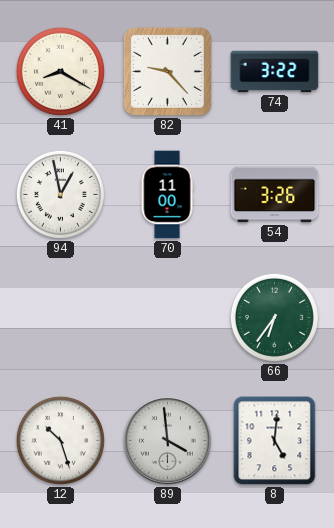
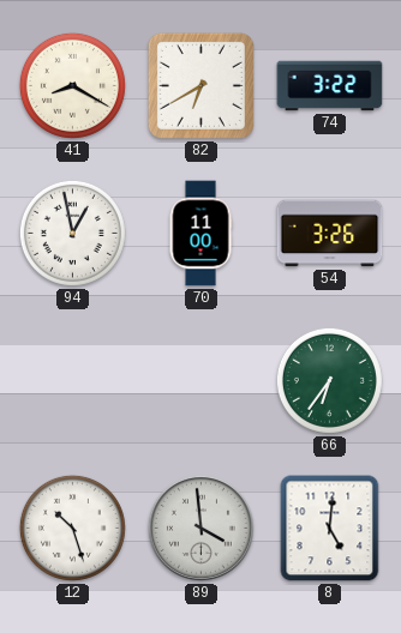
82: 9:23 -> 6:40
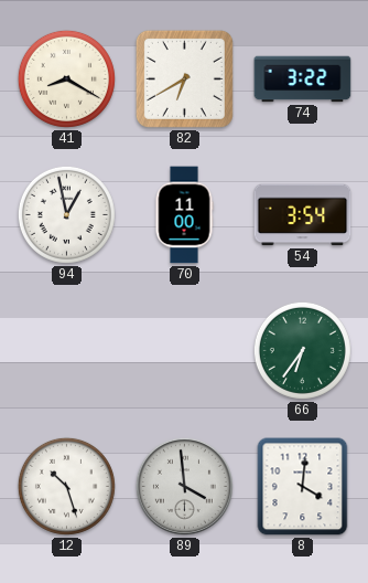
54: 3:26 -> 3:54
8: 5:01 -> 4:01
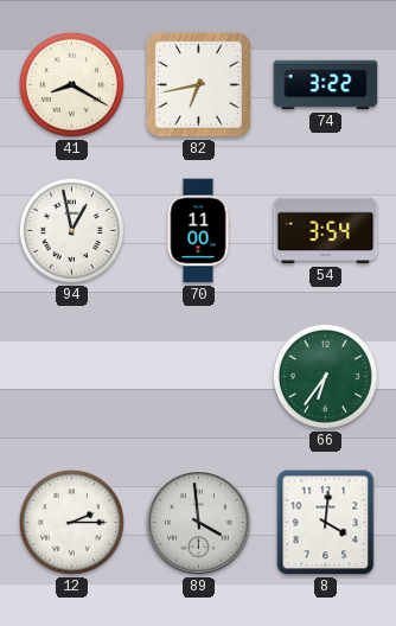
82: 6:40 -> 6:43
12: 10:27 -> 2:15
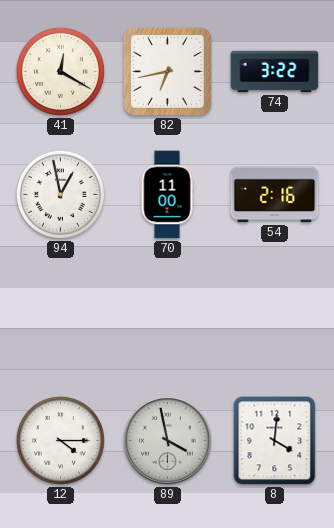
41: 8:20 -> 12:20
54: 3:54 -> 2:16
66: 6:36 -> none
12: 2:15 -> 4:15
89: 3:59 -> 3:58
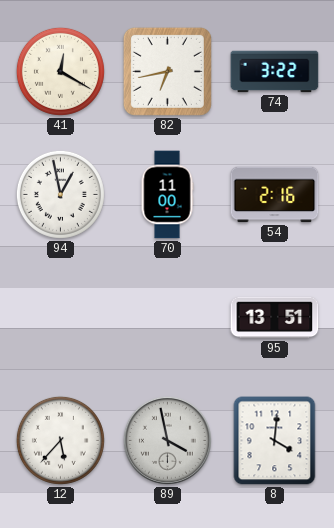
95: none -> 13:51
12: 4:15 -> 5:37
